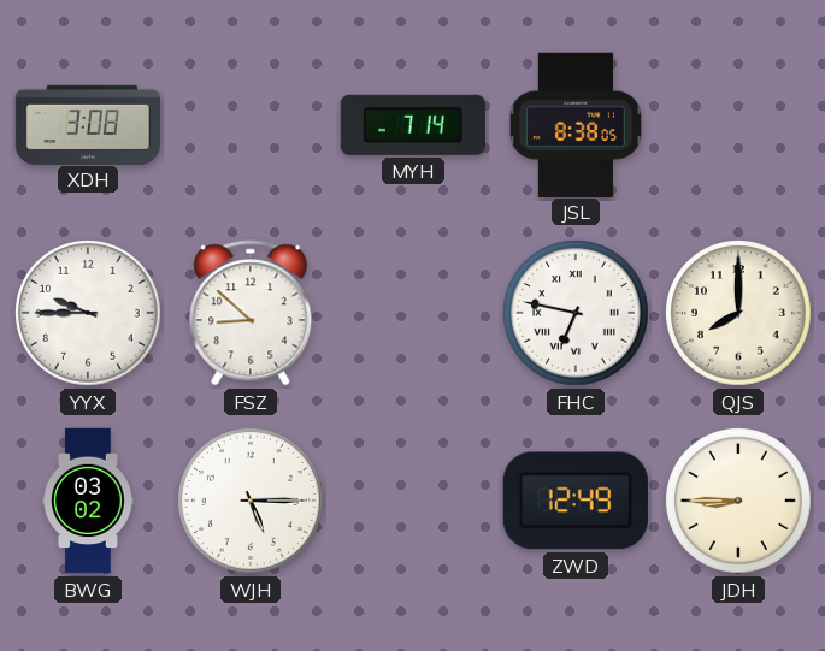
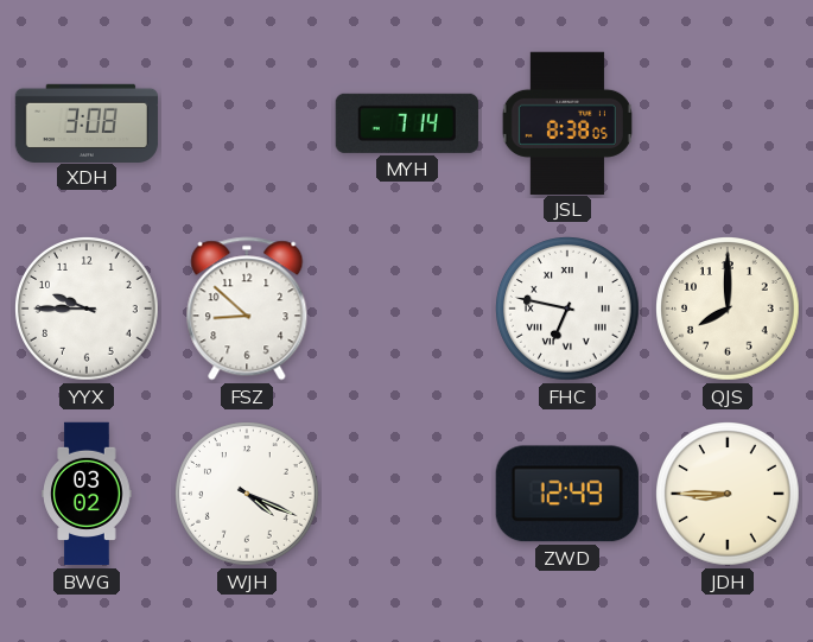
WJH: 5:15 -> 4:19
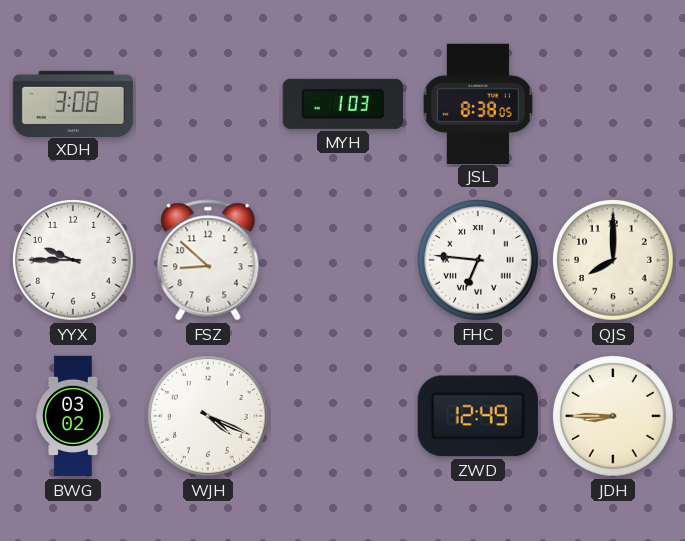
MYH: 7:14 -> 1:03
FHC: 6:47 -> 6:46
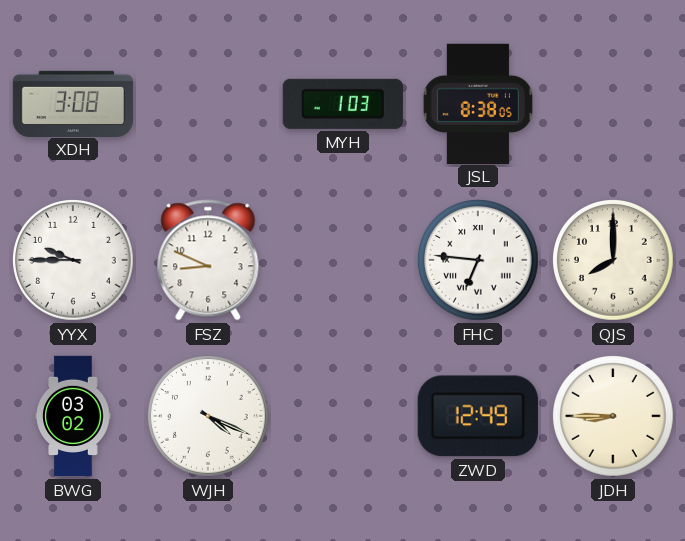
FSZ: 8:52 -> 8:49
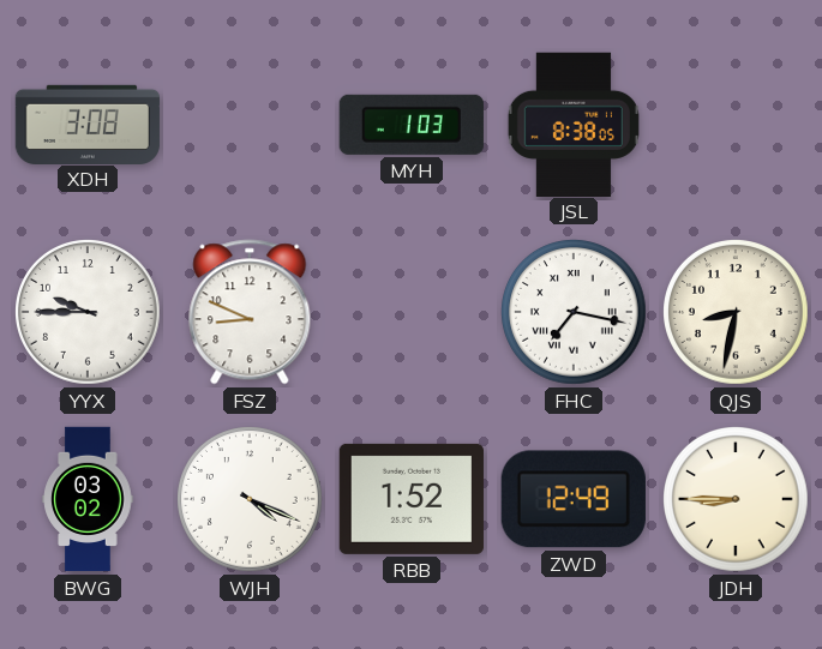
FHC: 6:46 -> 7:17
QJS: 8:00 -> 8:32
RBB: none -> 1:52
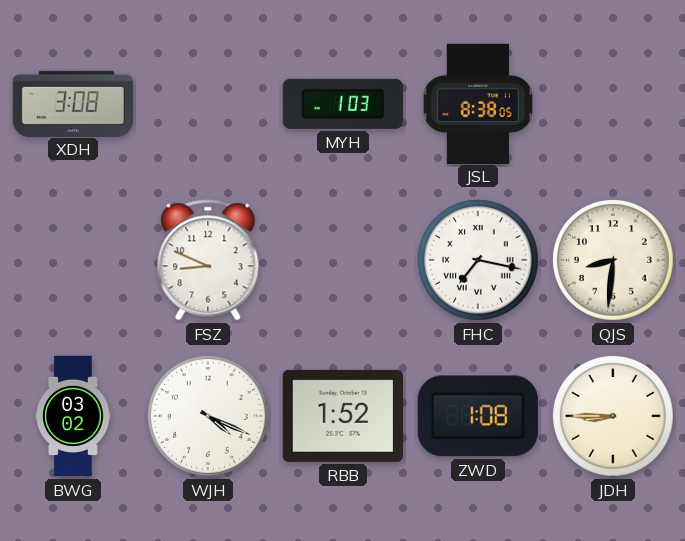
YYX: 9:45 -> none
QJS: 8:32 -> 8:31
ZWD: 12:49 -> 1:08
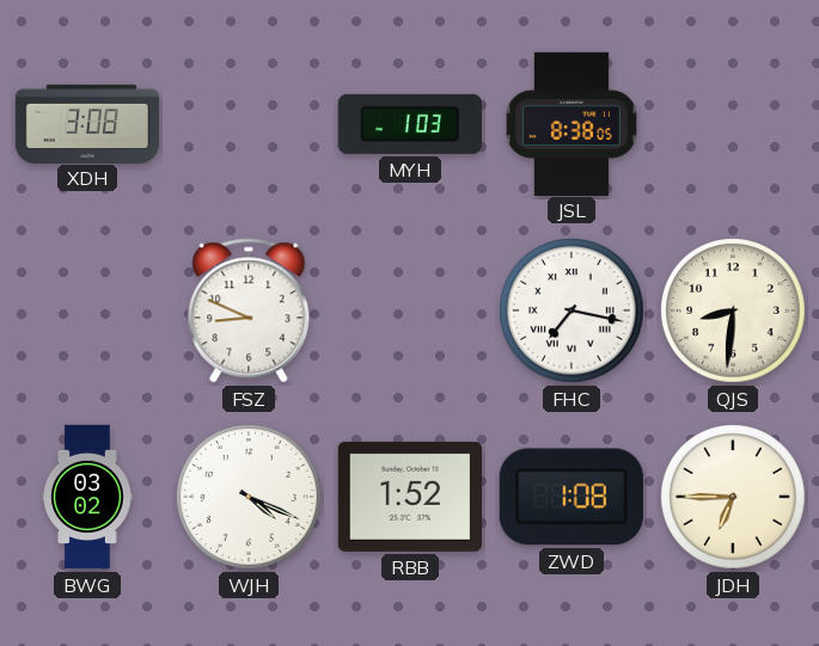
JDH: 8:45 -> 6:45
